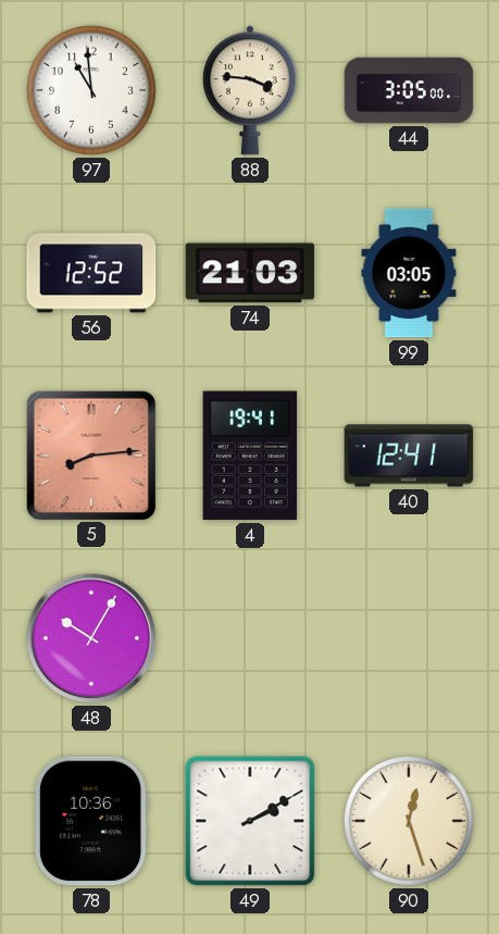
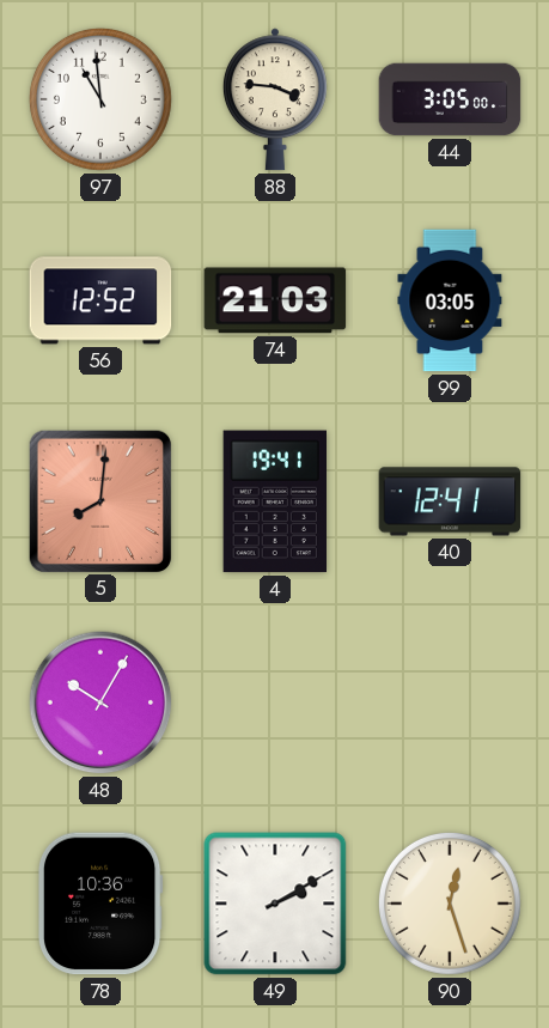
5: 8:14 -> 8:01
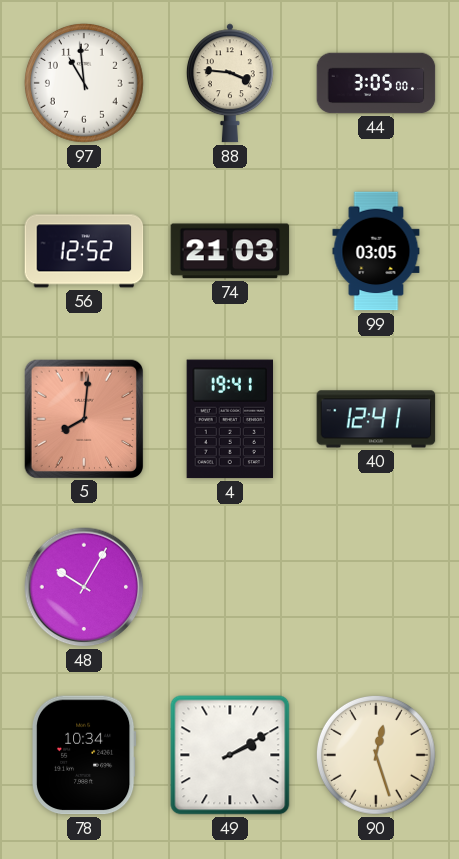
78: 10:36 -> 10:34
